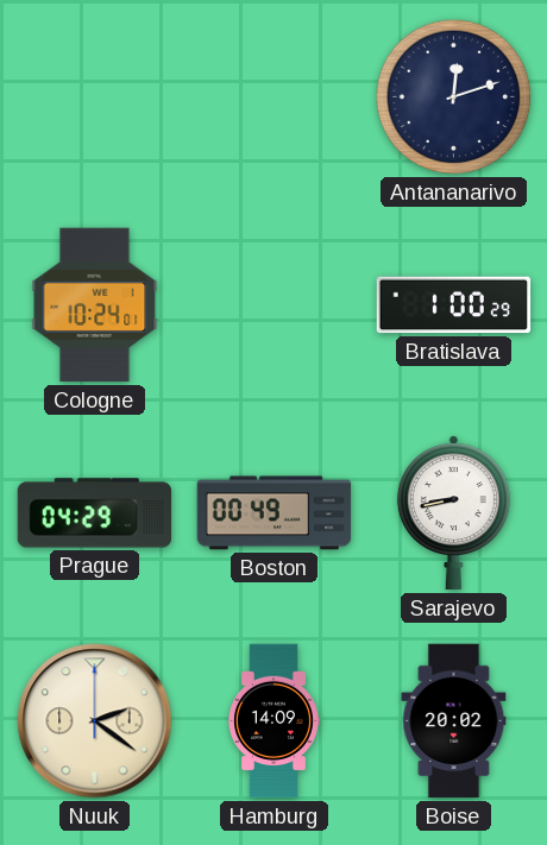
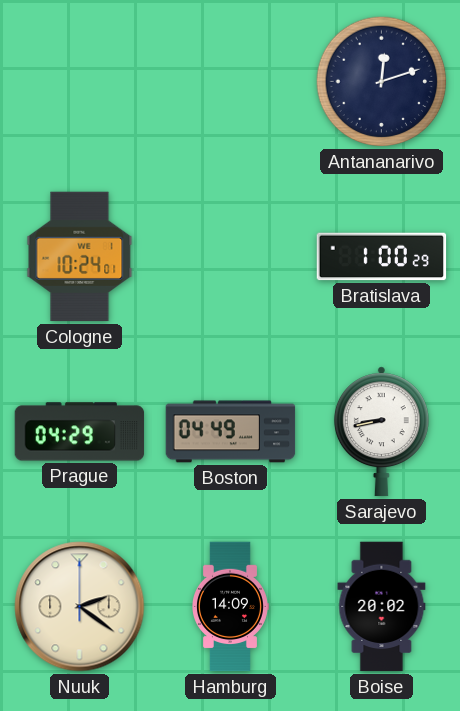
Boston: 00:49 -> 04:49
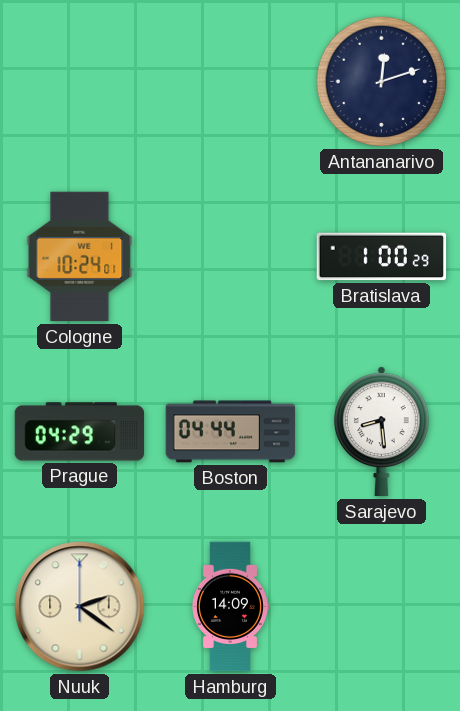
Boston: 04:49 -> 04:44
Sarajevo: 8:43 -> 8:29
Boise: 20:02 -> none
